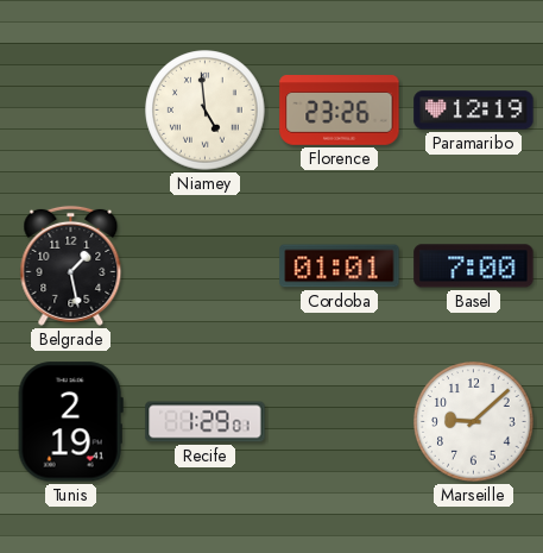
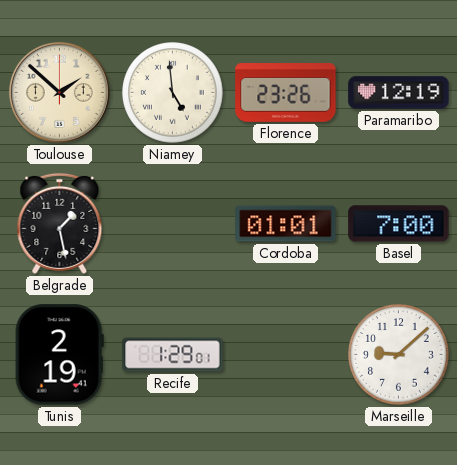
Toulouse: none -> 1:52
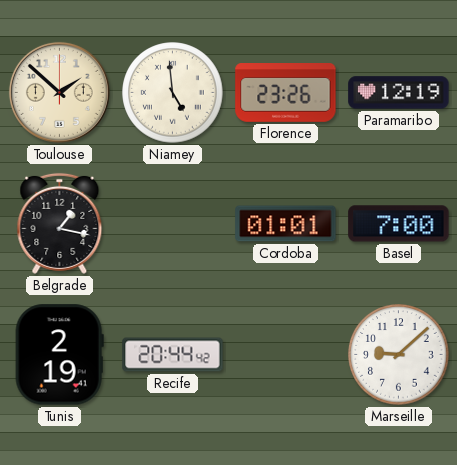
Belgrade: 1:28 -> 1:17
Recife: 1:29 -> 20:44
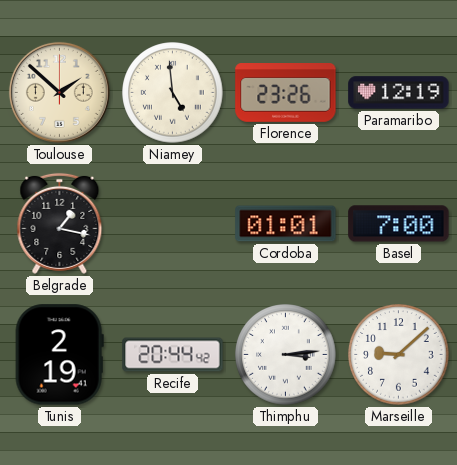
Thimphu: none -> 3:14
